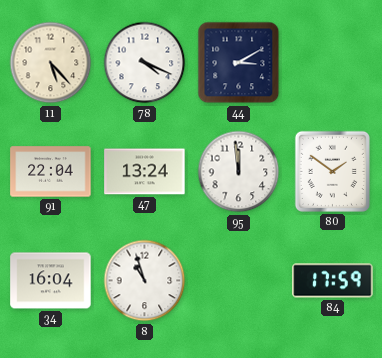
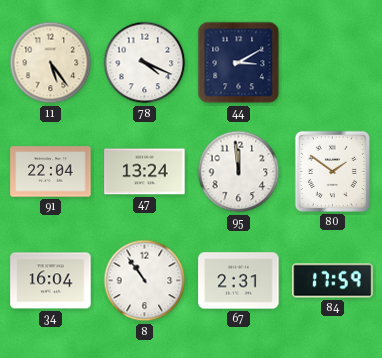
11: 5:23 -> 5:24
8: 10:57 -> 10:54
67: none -> 2:31
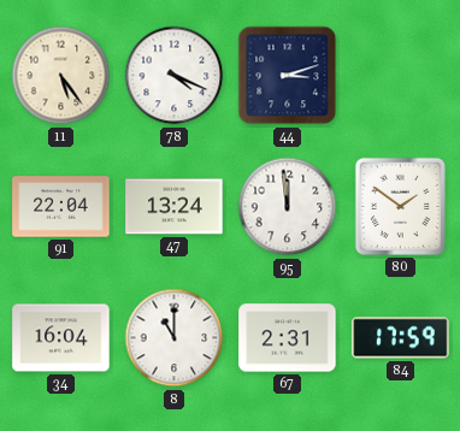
44: 3:10 -> 3:12
8: 10:54 -> 11:00
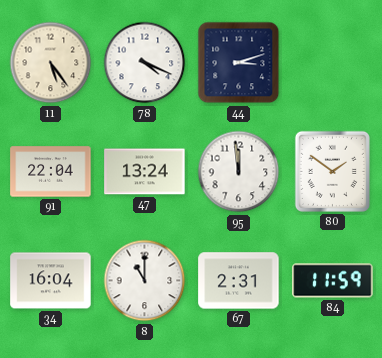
84: 17:59 -> 11:59
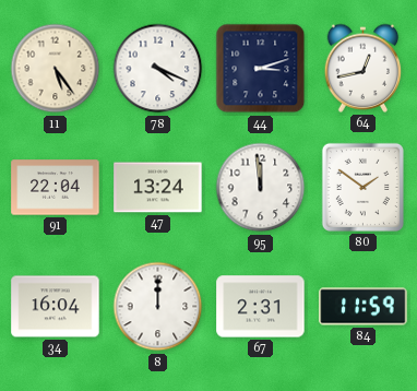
64: none -> 12:43
8: 11:00 -> 12:00
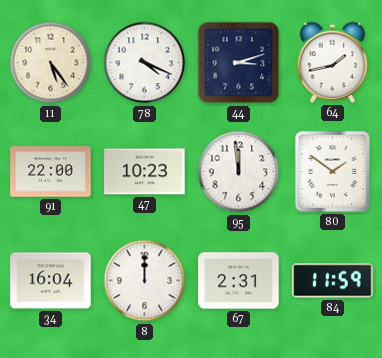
64: 12:43 -> 1:43
91: 22:04 -> 22:00
47: 13:24 -> 10:23
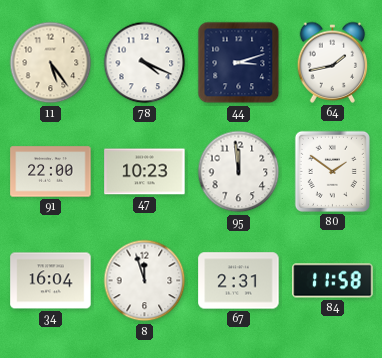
8: 12:00 -> 11:57
84: 11:59 -> 11:58
